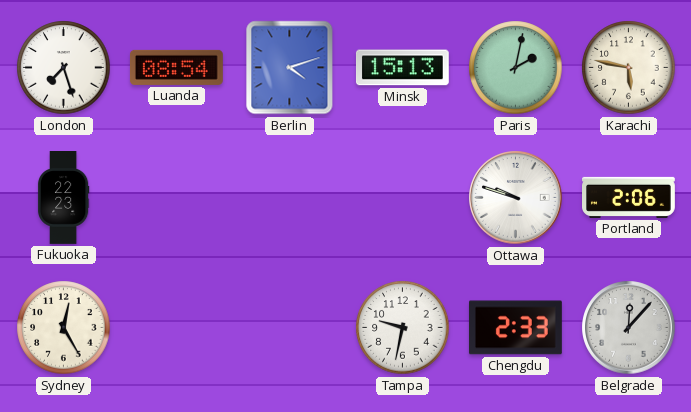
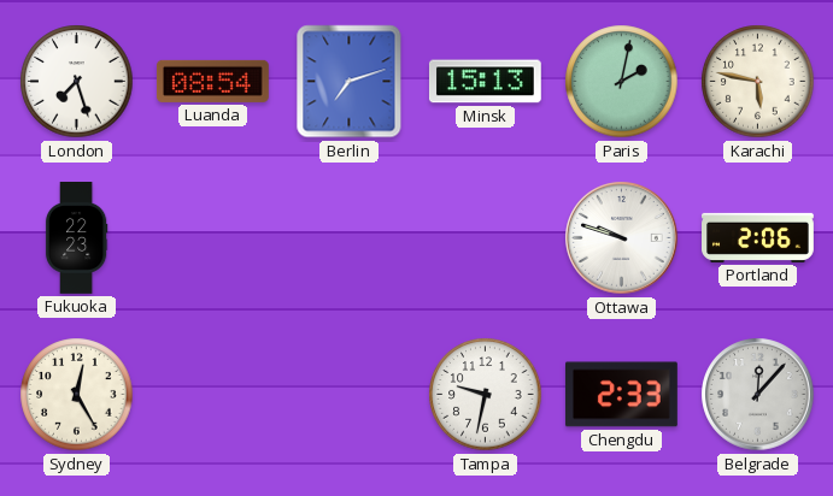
Berlin: 4:12 -> 7:12
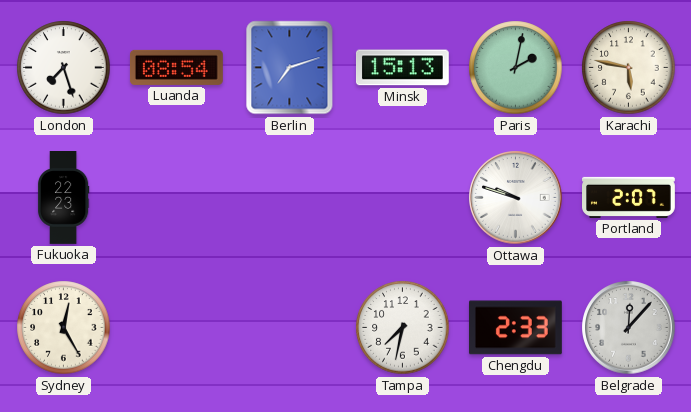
Portland: 2:06 -> 2:07
Tampa: 9:32 -> 7:32
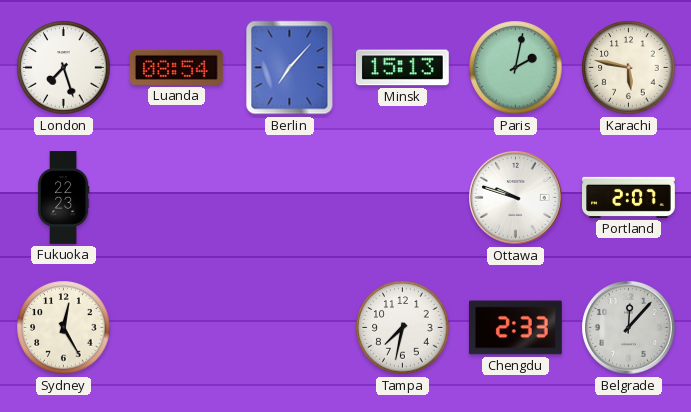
Berlin: 7:12 -> 7:07
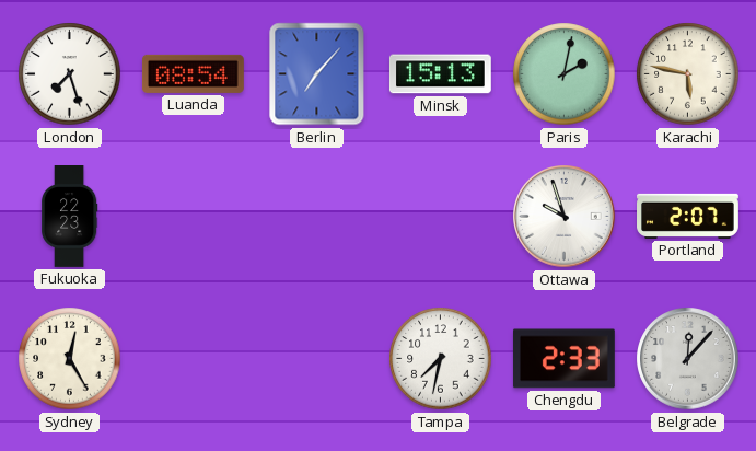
Ottawa: 9:48 -> 9:57
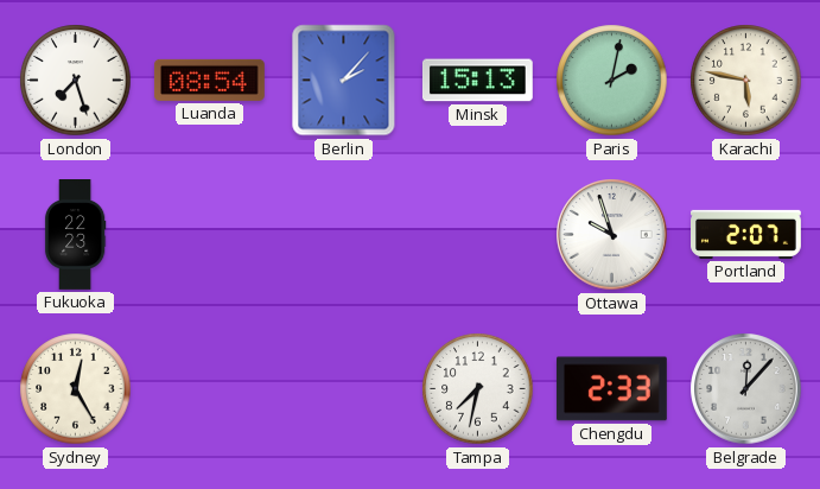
Berlin: 7:07 -> 2:07
